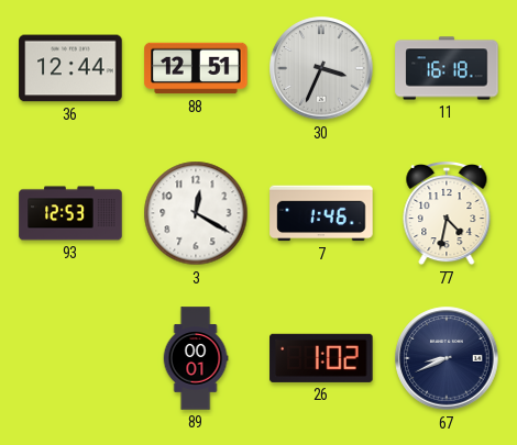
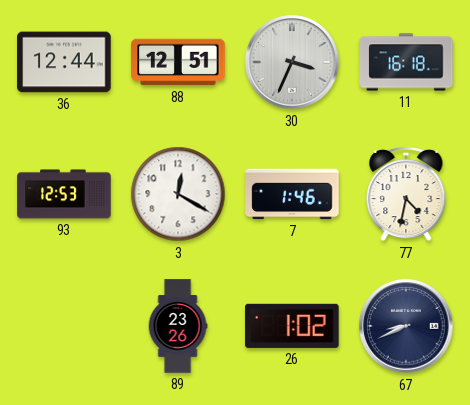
89: 00:01 -> 23:26
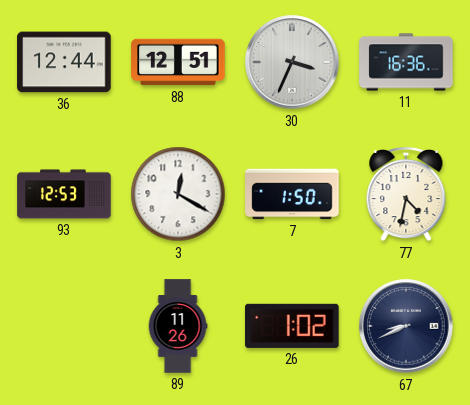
11: 16:18 -> 16:36
7: 1:46 -> 1:50
89: 23:26 -> 11:26
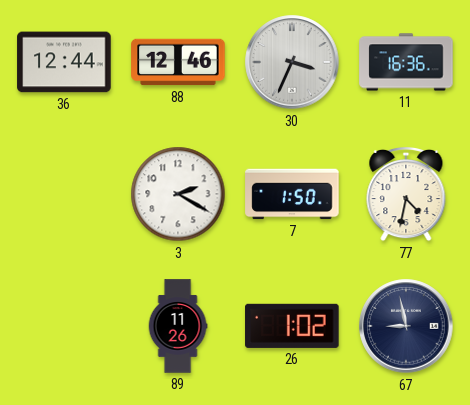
88: 12:51 -> 12:46
93: 12:53 -> none
3: 12:20 -> 2:20
67: 8:41 -> 8:58
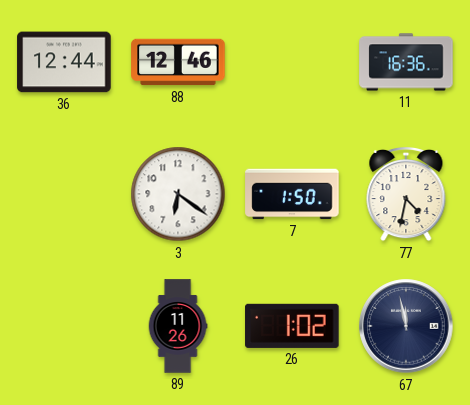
30: 3:34 -> none
3: 2:20 -> 6:21
67: 8:58 -> 11:58
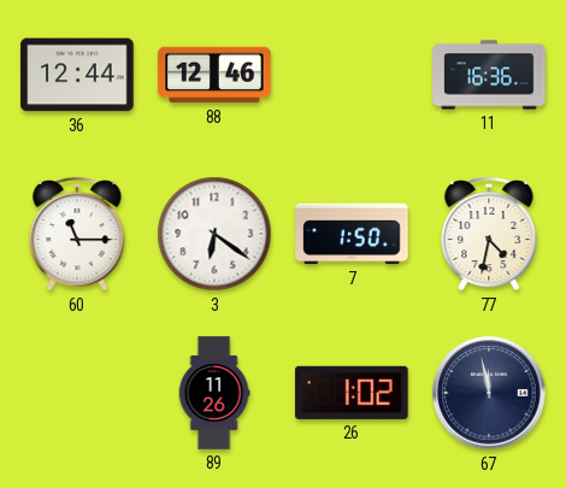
60: none -> 11:15
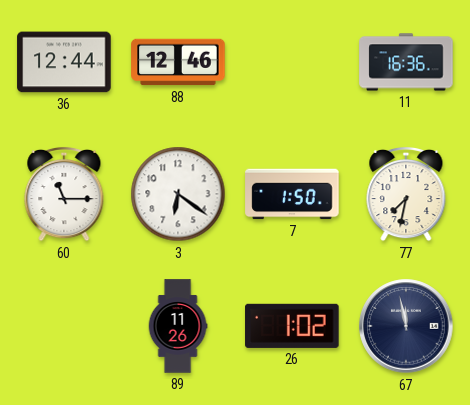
77: 4:32 -> 7:32
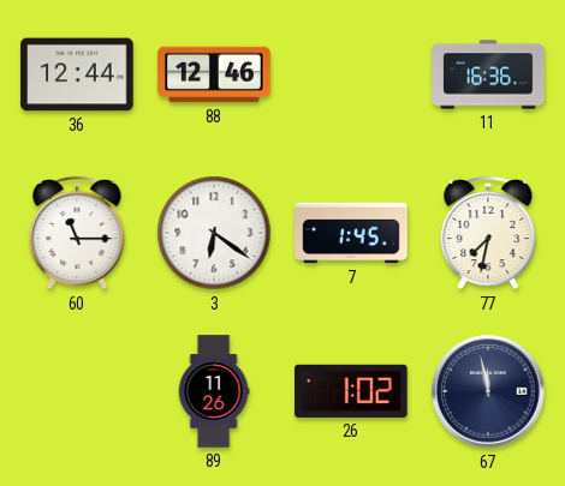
7: 1:50 -> 1:45
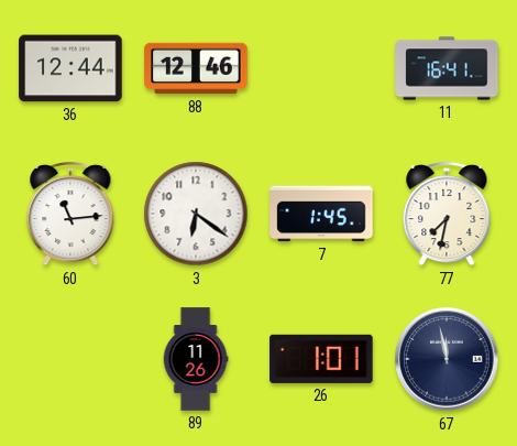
11: 16:36 -> 16:41
60: 11:15 -> 11:14
26: 1:02 -> 1:01
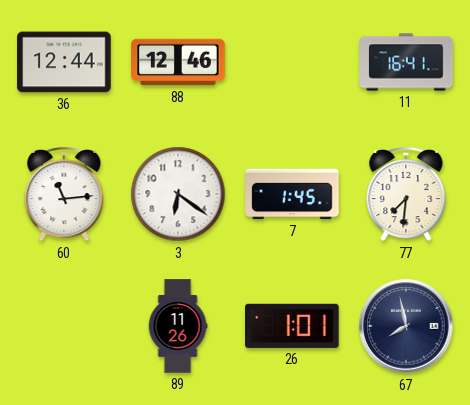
77: 7:32 -> 7:31
67: 11:58 -> 7:58
